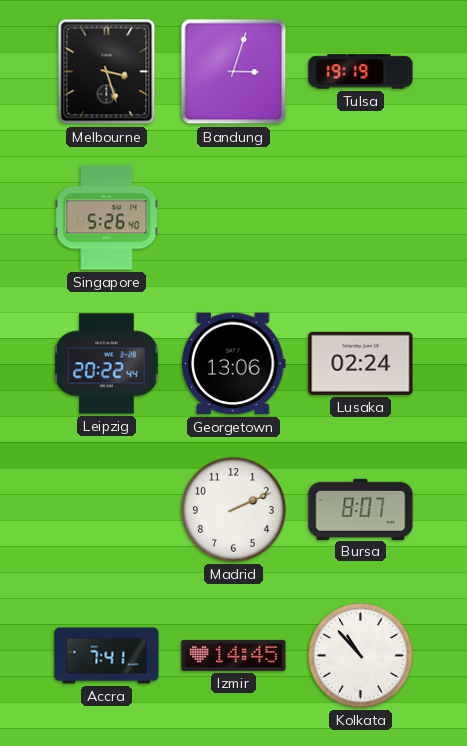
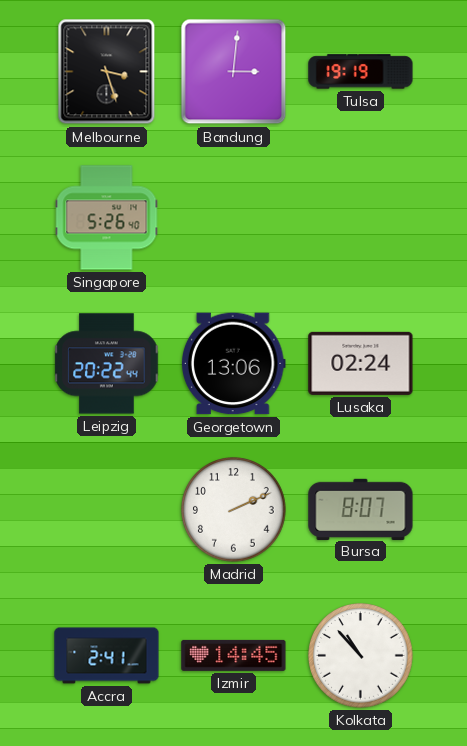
Bandung: 3:03 -> 3:01
Accra: 7:41 -> 2:41
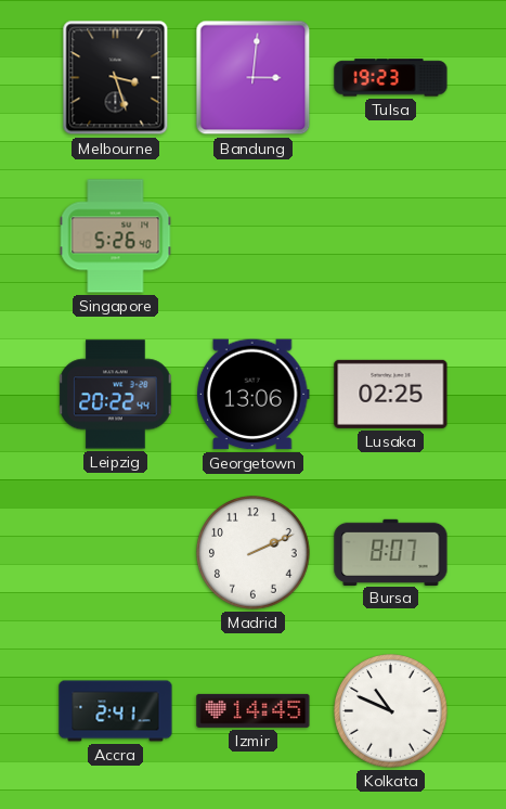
Tulsa: 19:19 -> 19:23
Lusaka: 02:24 -> 02:25
Kolkata: 10:53 -> 10:49
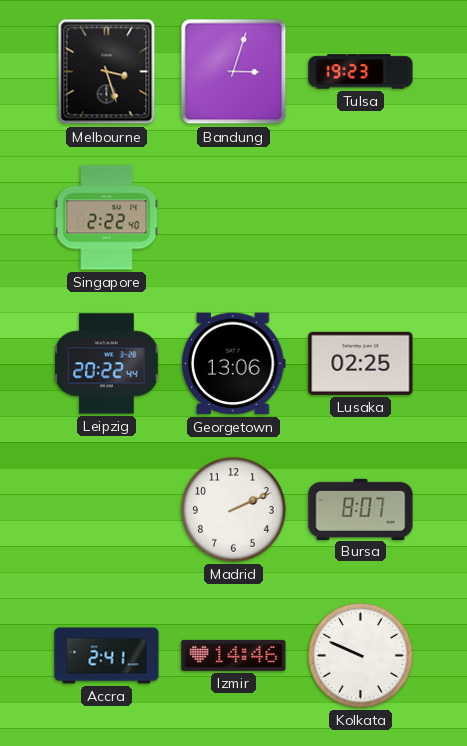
Bandung: 3:01 -> 3:03
Singapore: 5:26 -> 2:22
Izmir: 14:45 -> 14:46
Kolkata: 10:49 -> 9:49
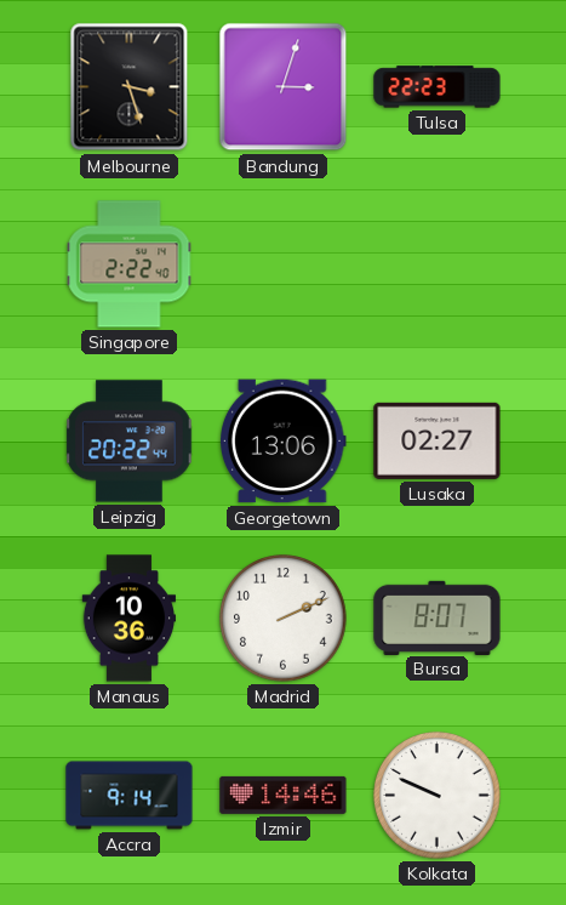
Tulsa: 19:23 -> 22:23
Lusaka: 02:25 -> 02:27
Manaus: none -> 10:36
Accra: 2:41 -> 9:14
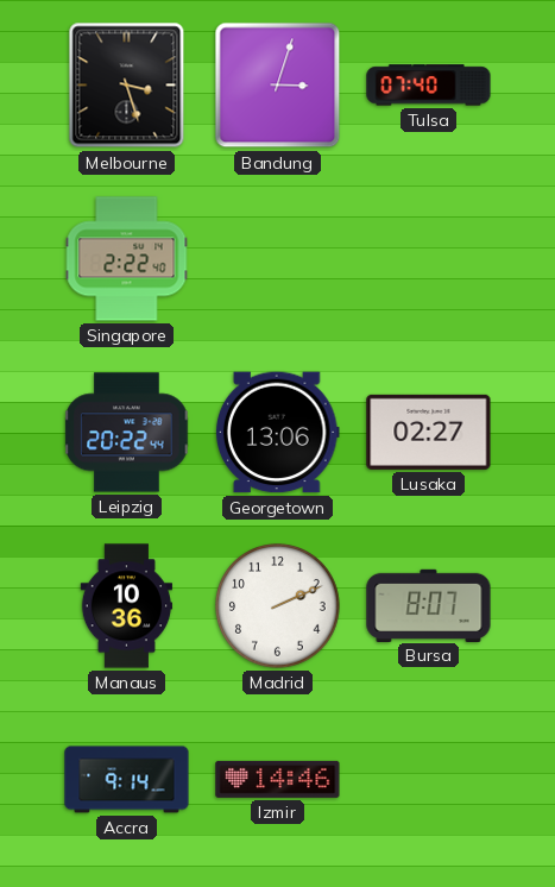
Tulsa: 22:23 -> 07:40
Kolkata: 9:49 -> none
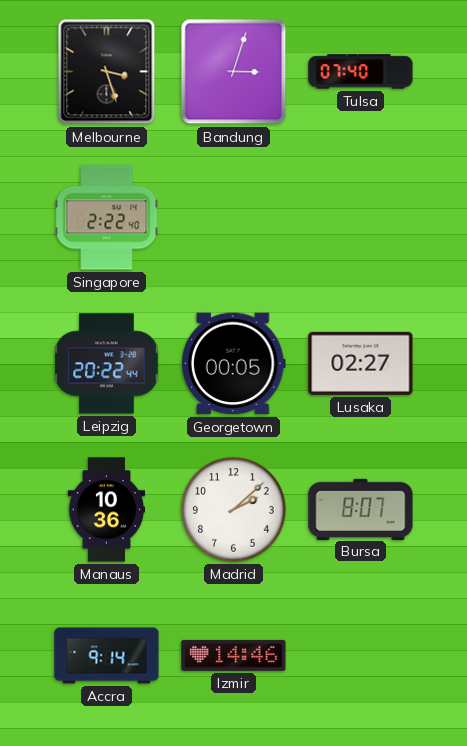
Georgetown: 13:06 -> 00:05
Madrid: 2:11 -> 2:08
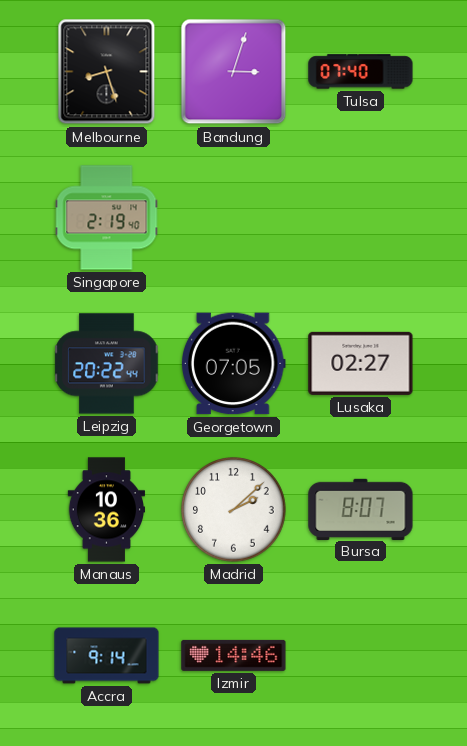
Melbourne: 3:27 -> 8:27
Singapore: 2:22 -> 2:19
Georgetown: 00:05 -> 07:05
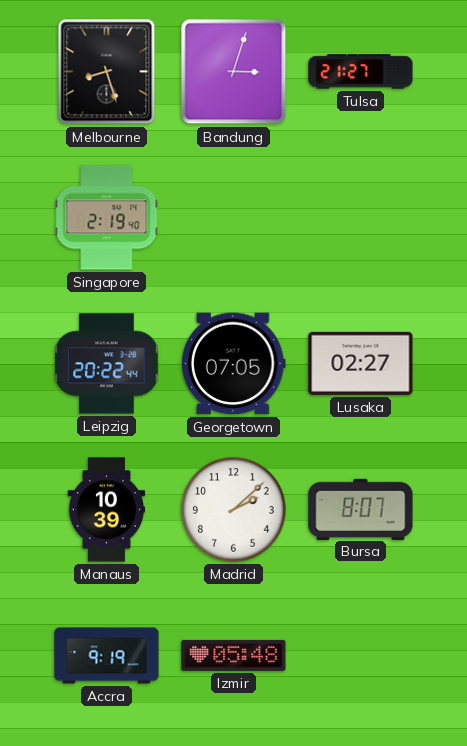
Tulsa: 07:40 -> 21:27
Manaus: 10:36 -> 10:39
Accra: 9:14 -> 9:19
Izmir: 14:46 -> 05:48
